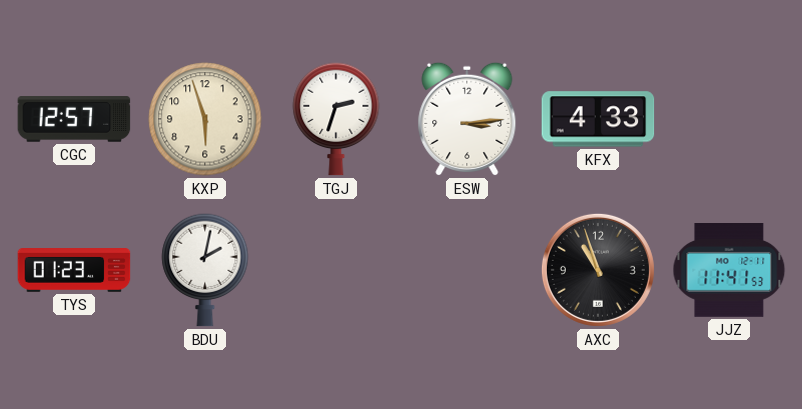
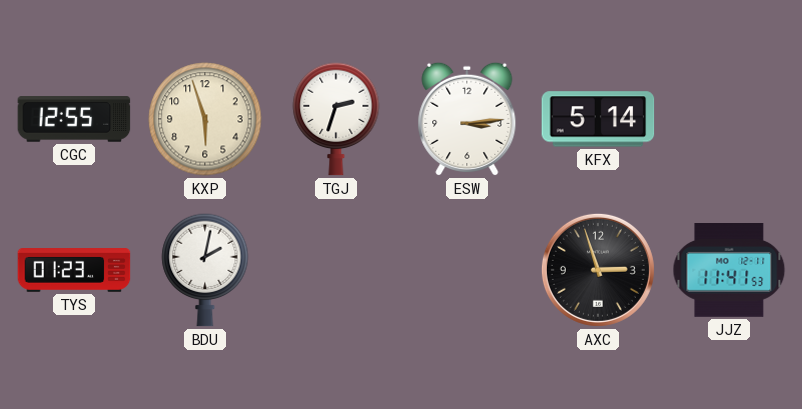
CGC: 12:57 -> 12:55
KFX: 4:33 -> 5:14
AXC: 10:57 -> 2:57
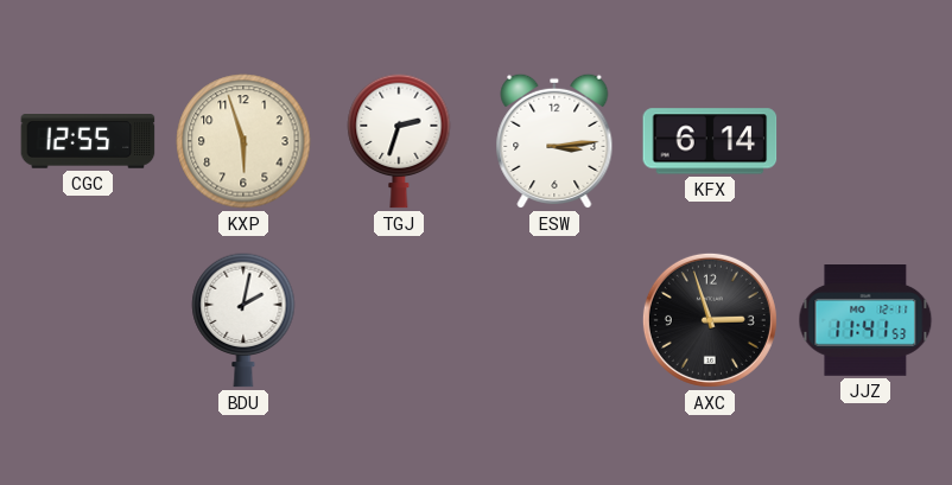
KFX: 5:14 -> 6:14
TYS: 01:23 -> none
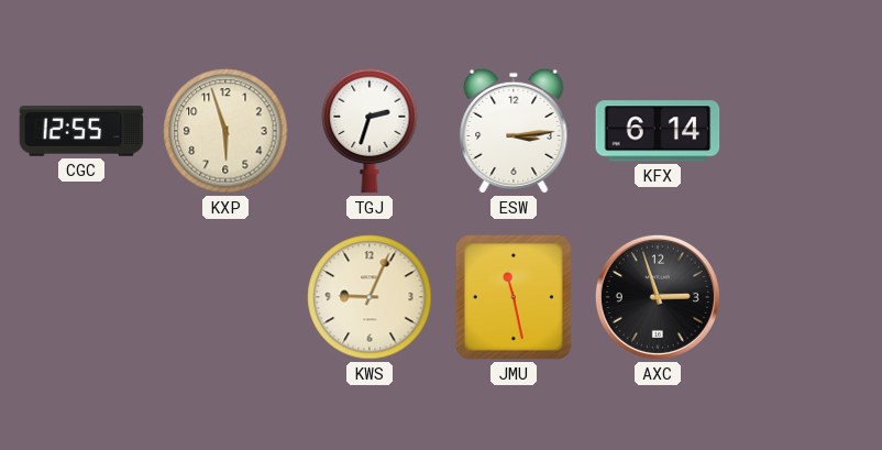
BDU: 2:02 -> none
KWS: none -> 9:04
JMU: none -> 11:28
JJZ: 11:41 -> none
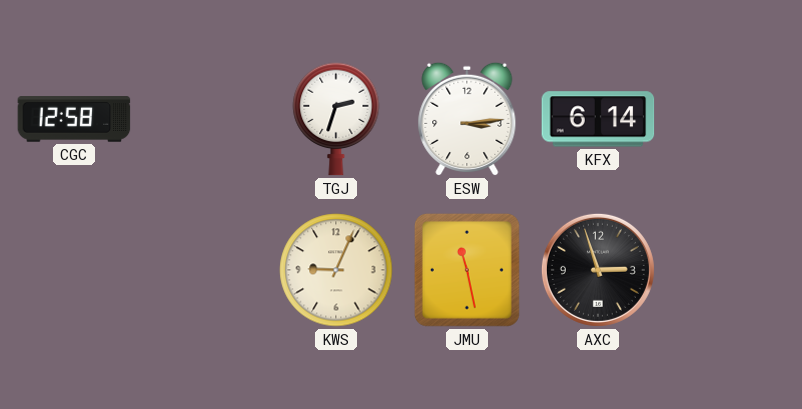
CGC: 12:55 -> 12:58
KXP: 5:57 -> none
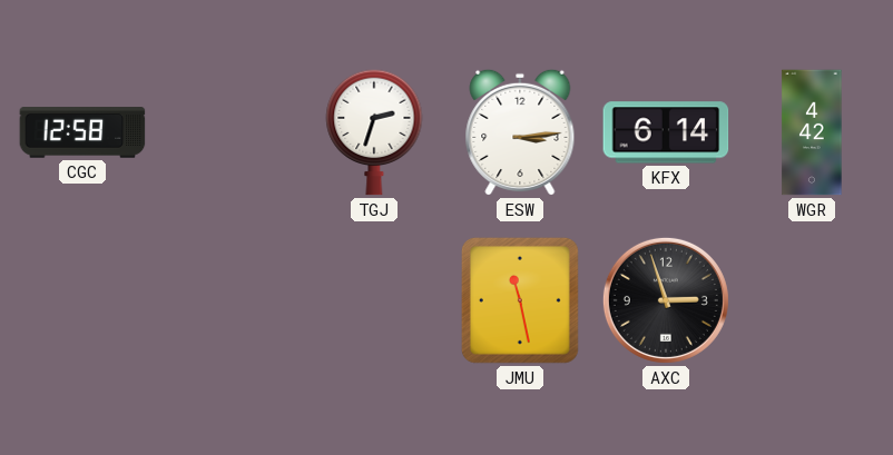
WGR: none -> 4:42
KWS: 9:04 -> none
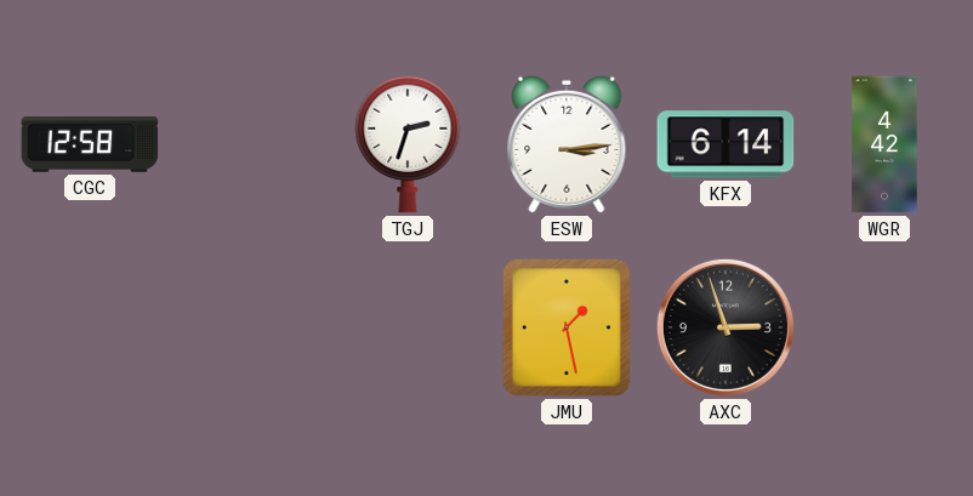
JMU: 11:28 -> 1:28
